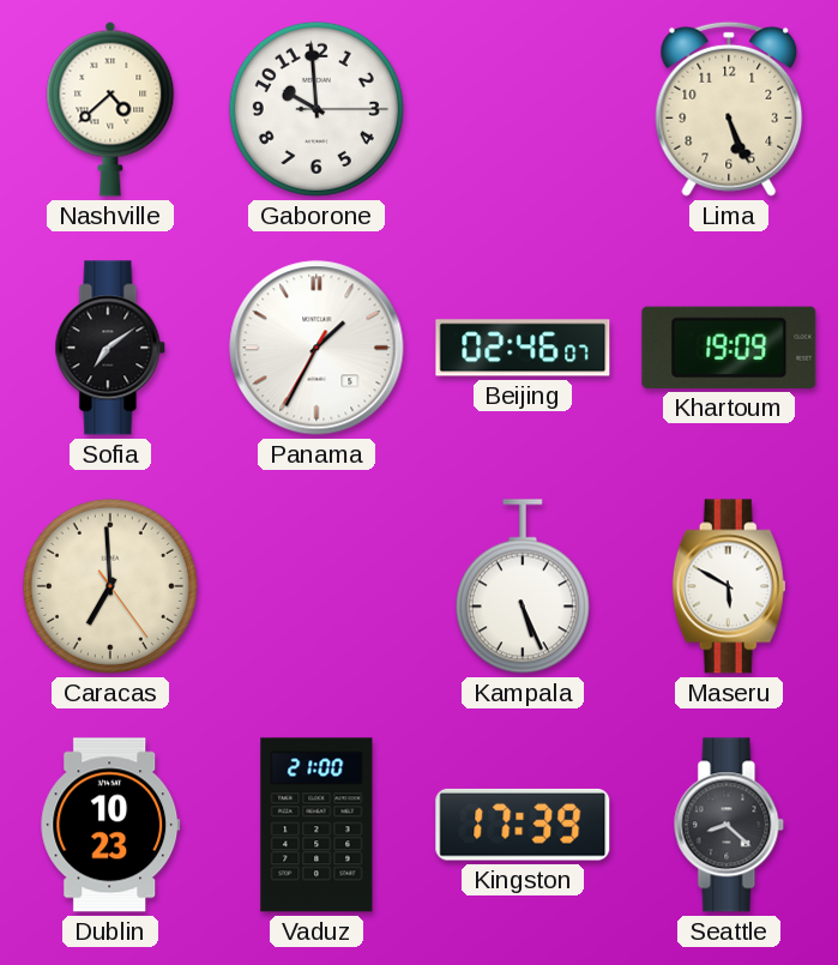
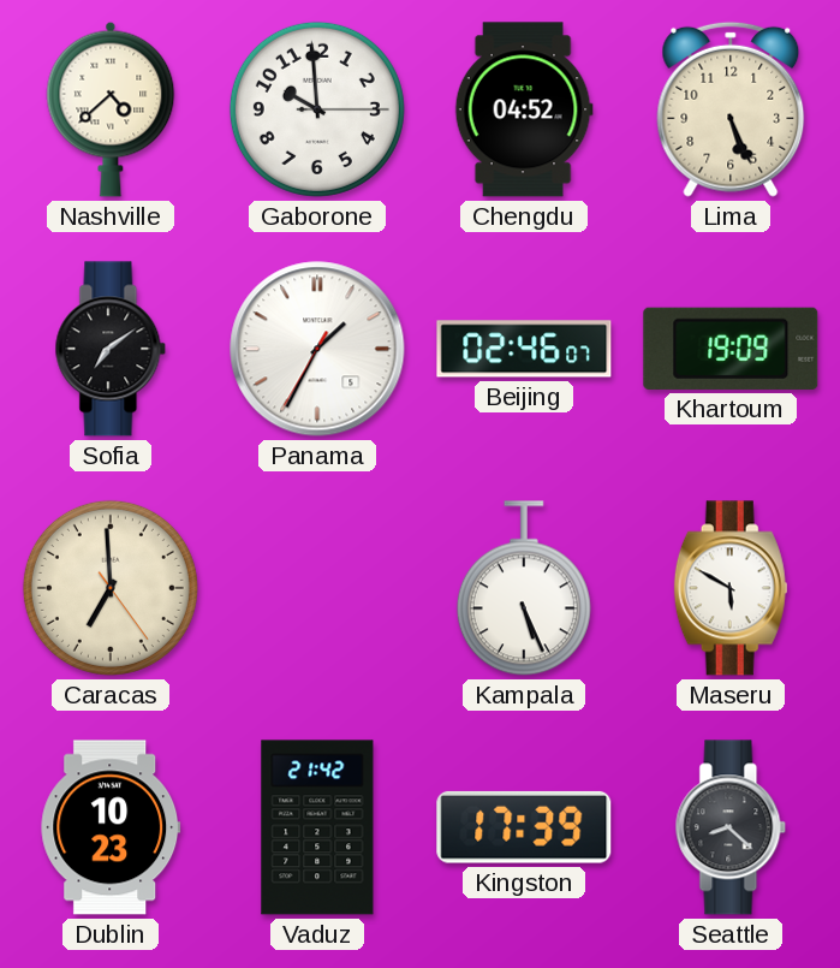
Chengdu: none -> 04:52
Vaduz: 21:00 -> 21:42
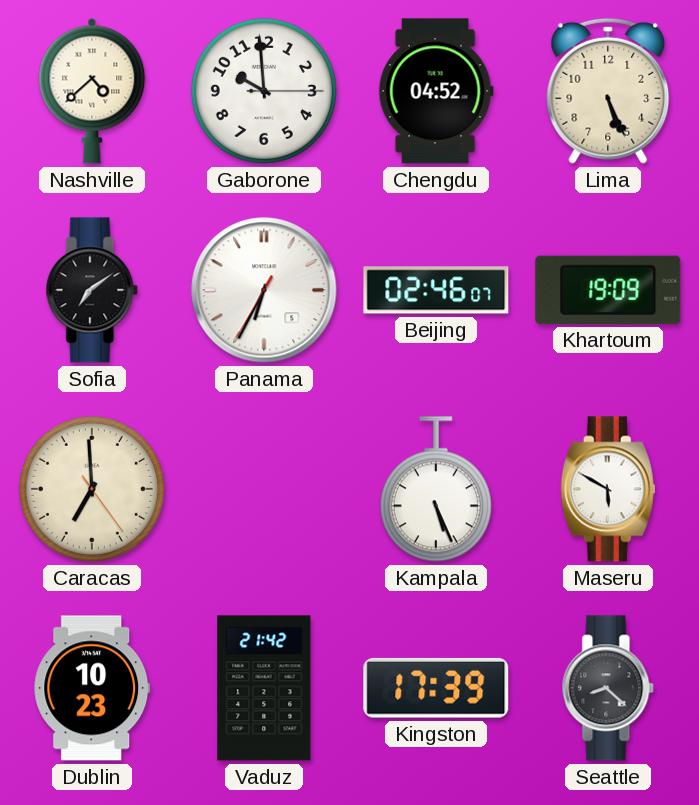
Panama: 1:34 -> 6:34
